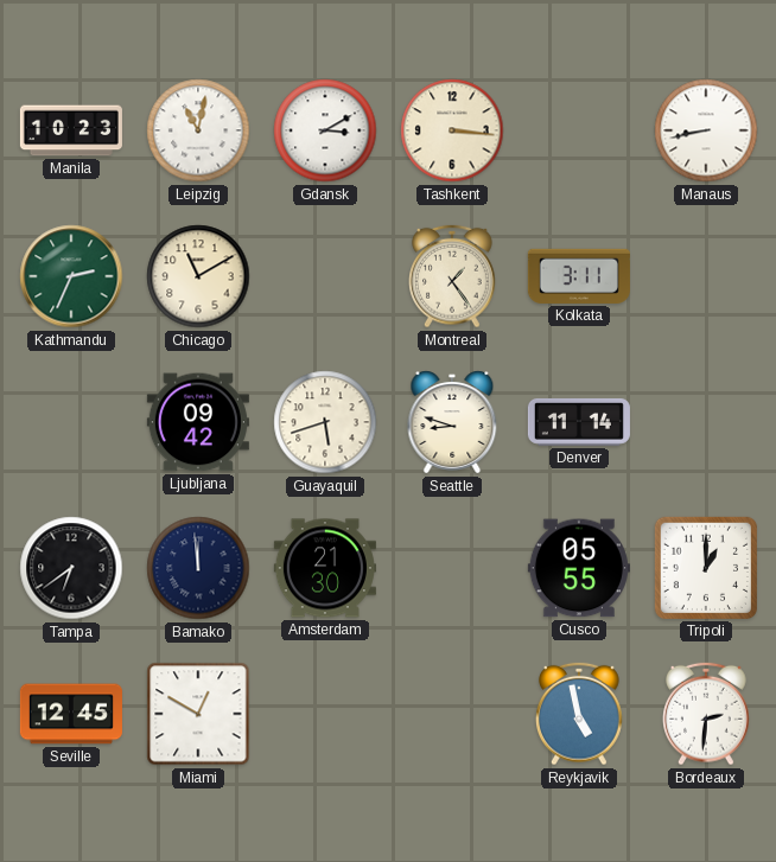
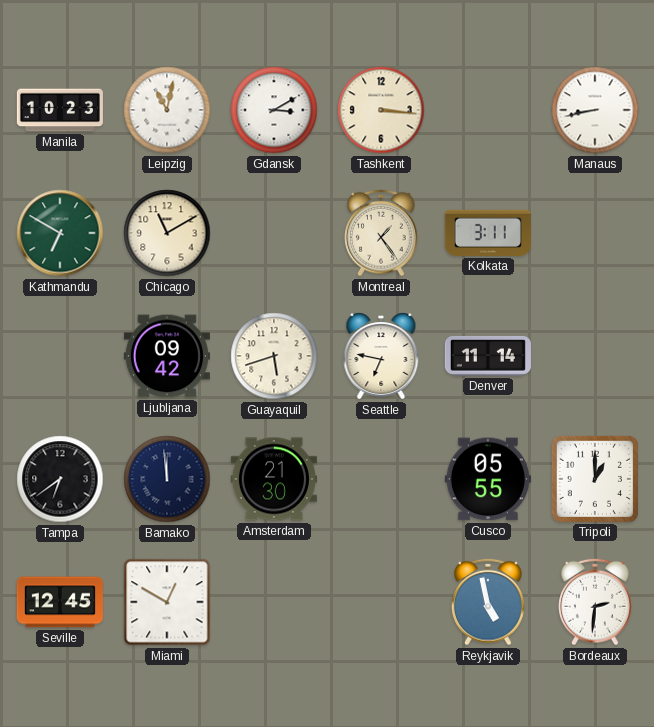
Kathmandu: 2:34 -> 6:50
Seattle: 8:48 -> 6:47
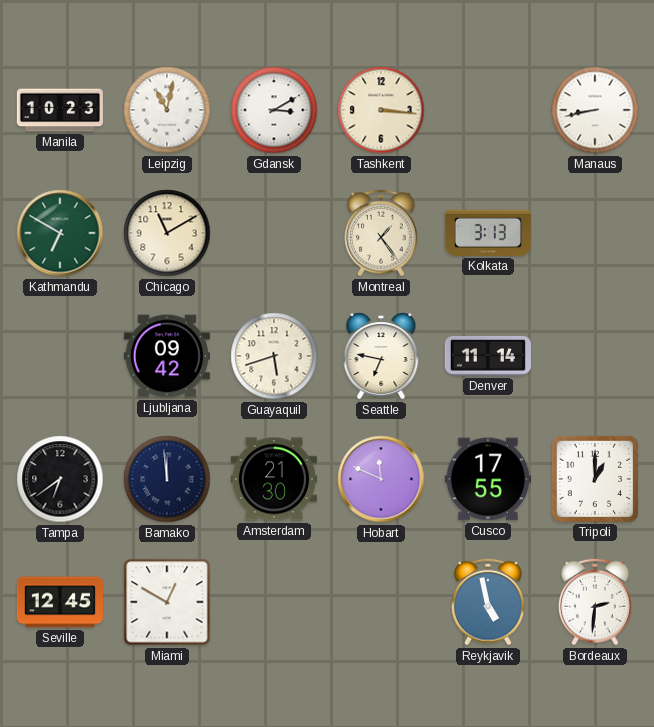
Kolkata: 3:11 -> 3:13
Hobart: none -> 11:49
Cusco: 05:55 -> 17:55
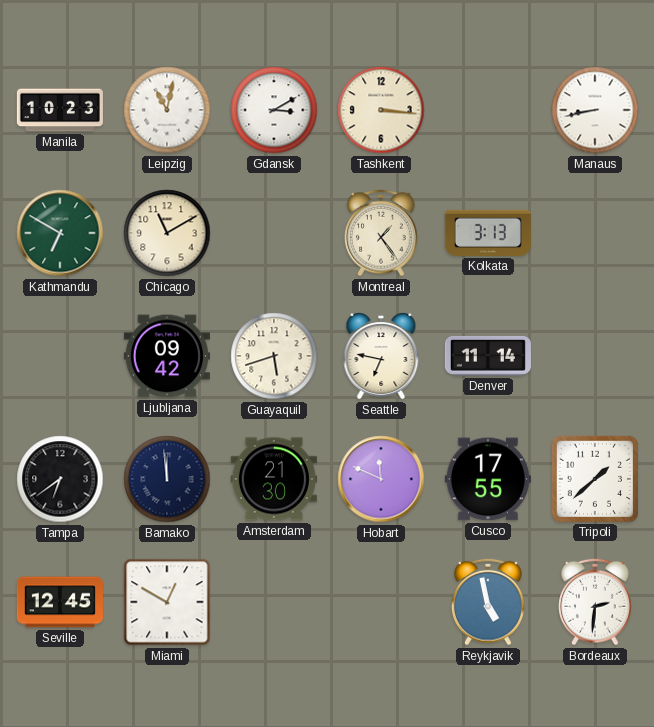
Tripoli: 1:00 -> 1:38
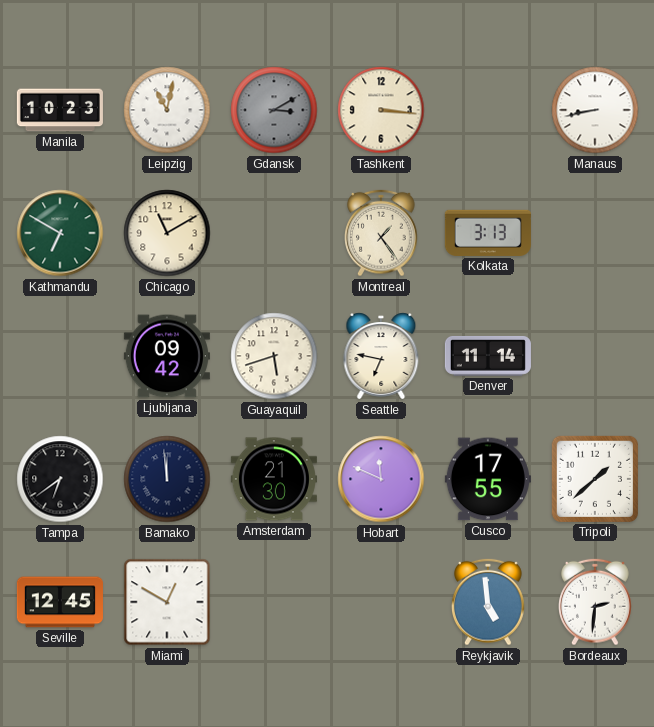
Gdansk dial: white -> grey
Reykjavik: 4:58 -> 4:59
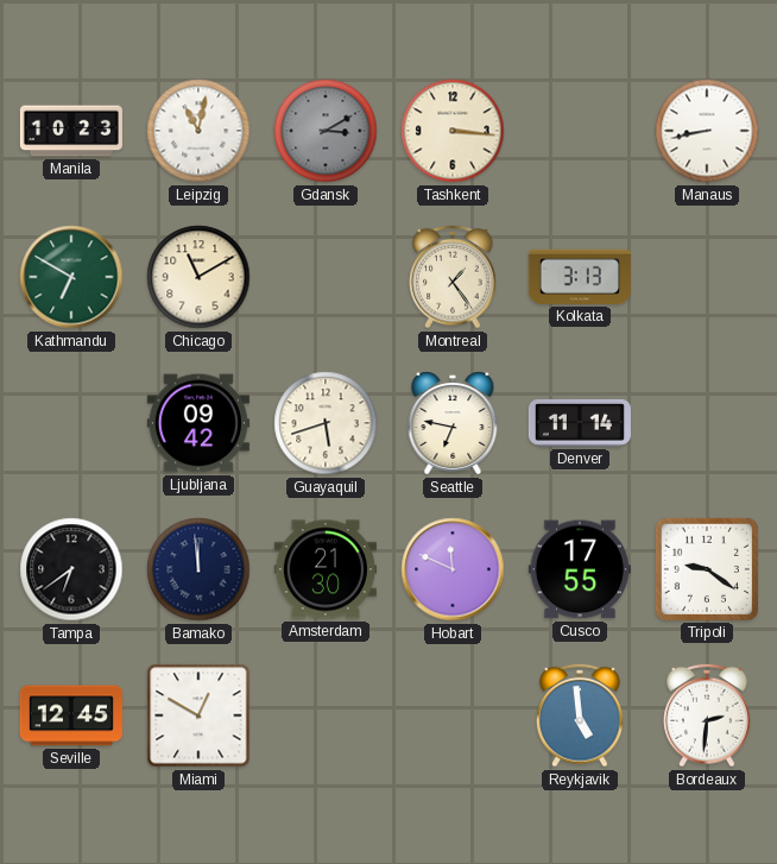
Tripoli: 1:38 -> 9:21
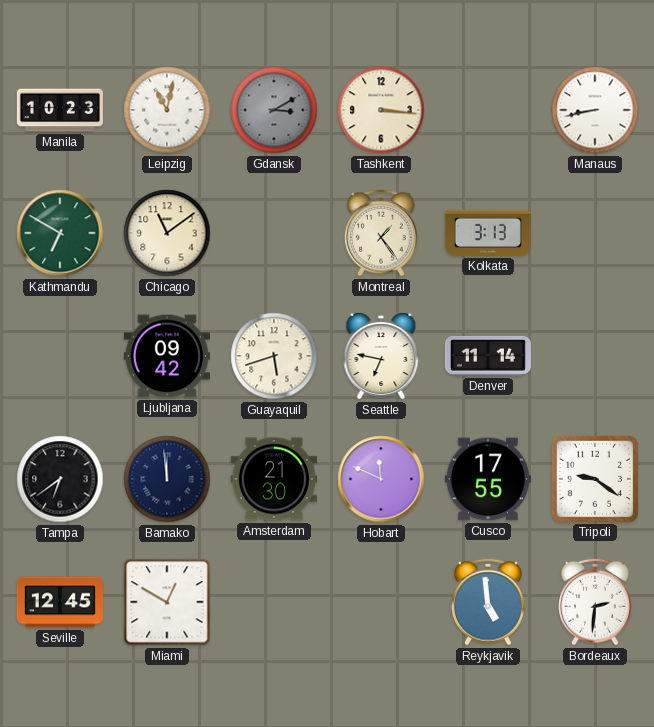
Chicago: 11:10 -> 11:09
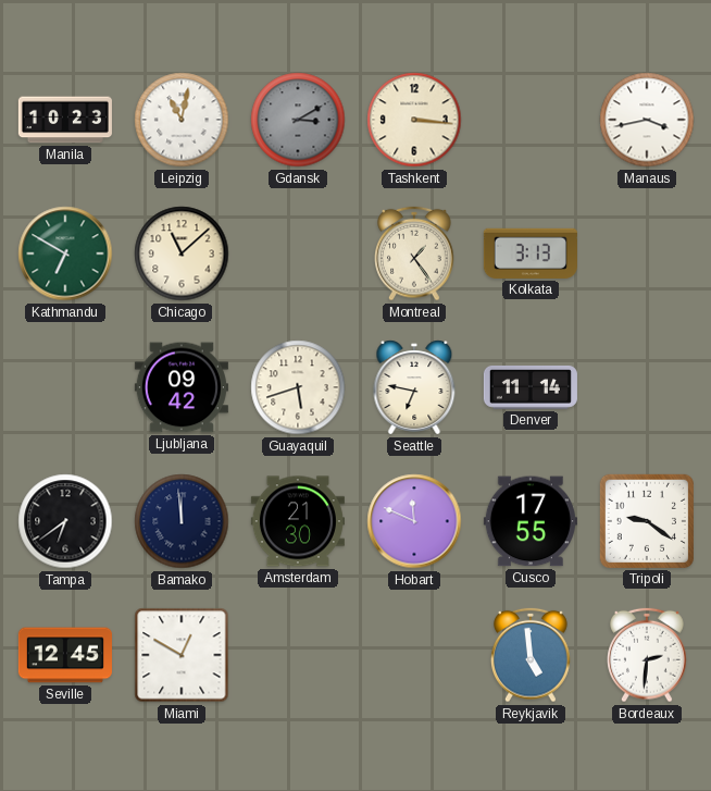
Manaus: 8:43 -> 3:43
Chicago: 11:09 -> 11:08
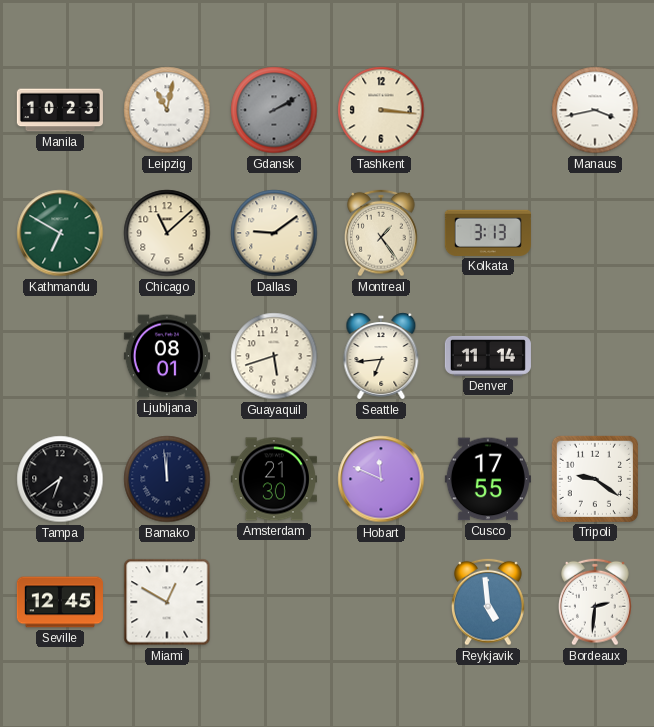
Gdansk: 3:10 -> 2:10
Dallas: none -> 9:09
Ljubljana: 09:42 -> 08:01
Seattle: 6:47 -> 6:44
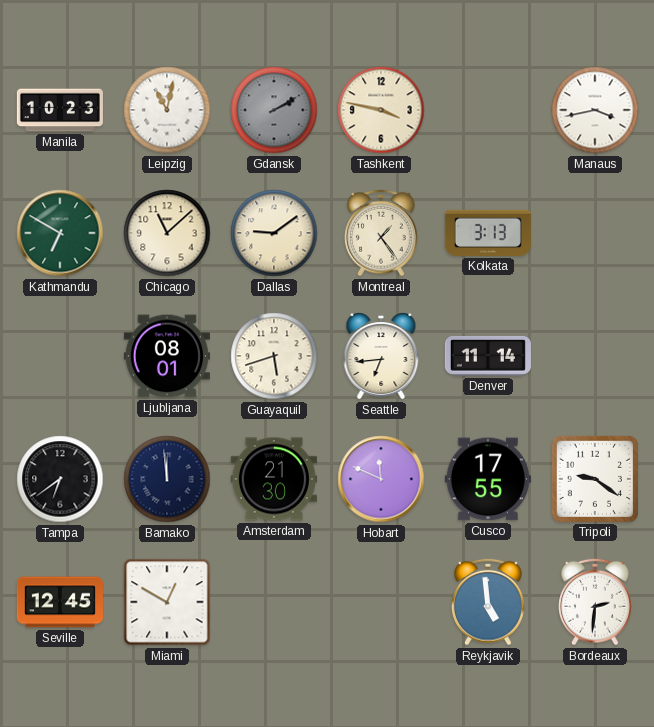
Tashkent: 3:16 -> 3:47
